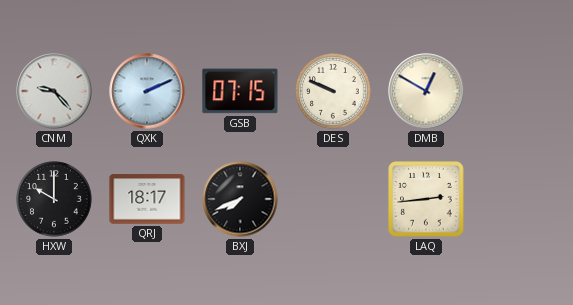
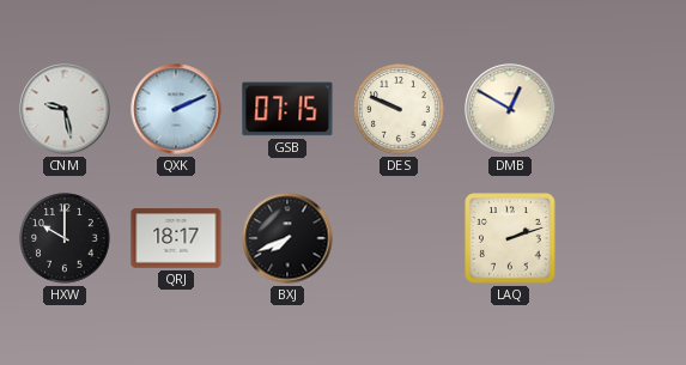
CNM: 9:23 -> 9:28
LAQ: 2:44 -> 2:12
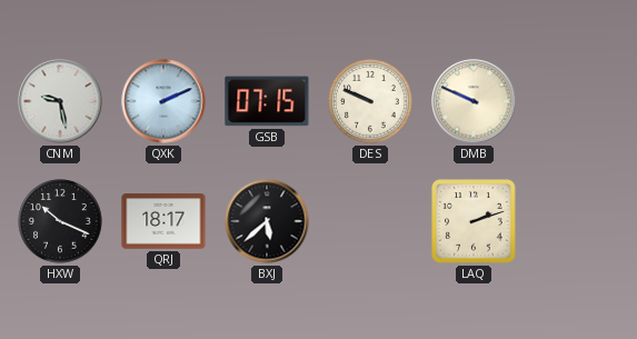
DMB: 12:50 -> 9:49
HXW: 10:00 -> 10:19
BXJ: 7:41 -> 5:38
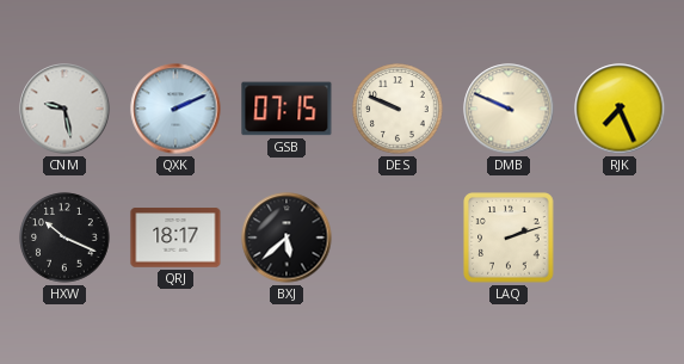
RJK: none -> 7:26
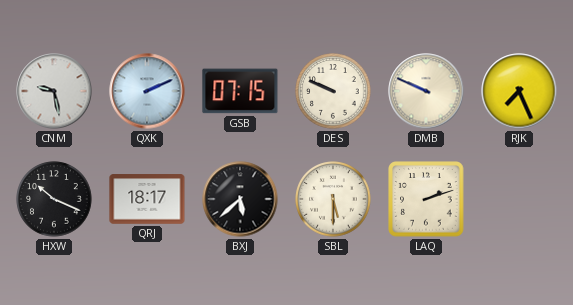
SBL: none -> 5:30
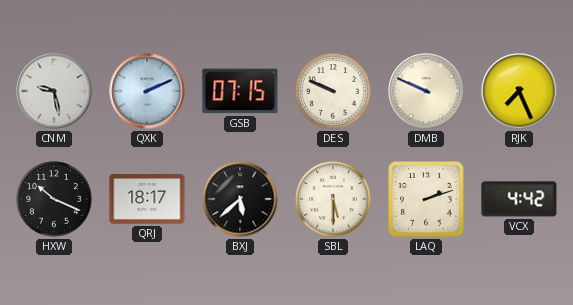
VCX: none -> 4:42
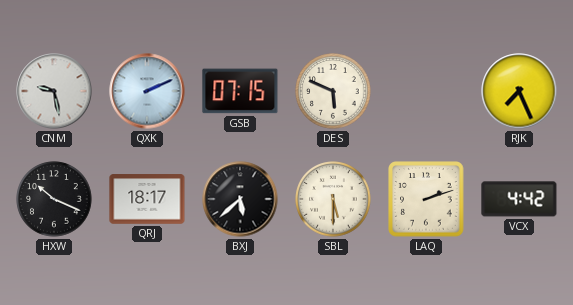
DES: 9:49 -> 5:49
DMB: 9:49 -> none
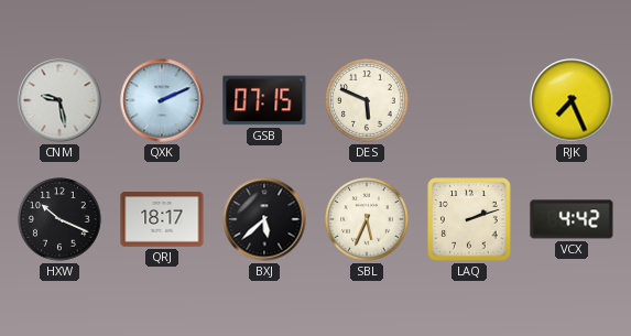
SBL: 5:30 -> 5:34
